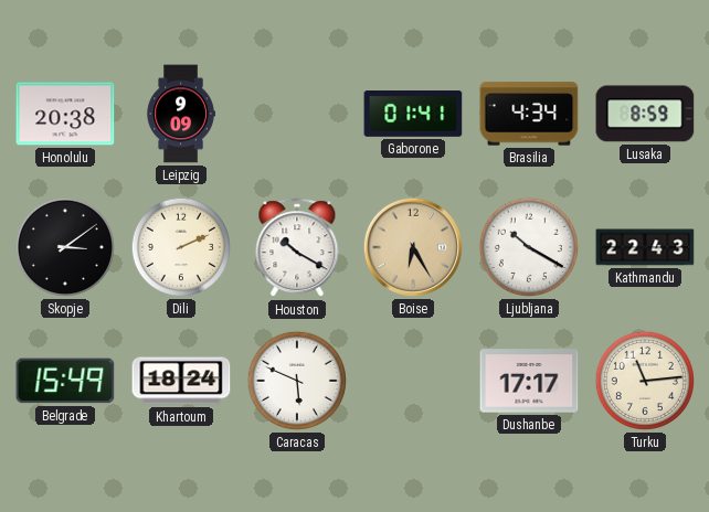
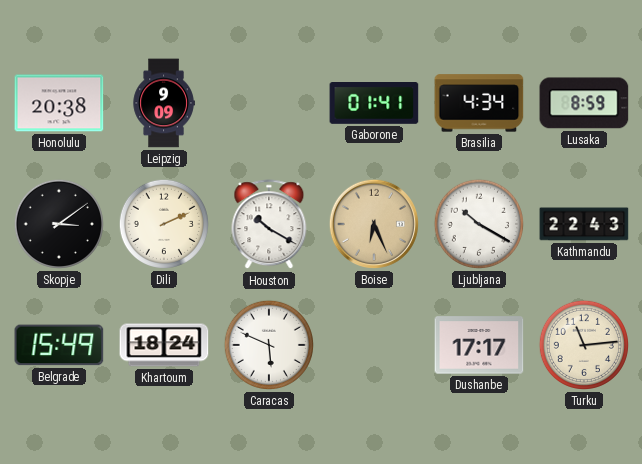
Boise: 6:25 -> 6:26
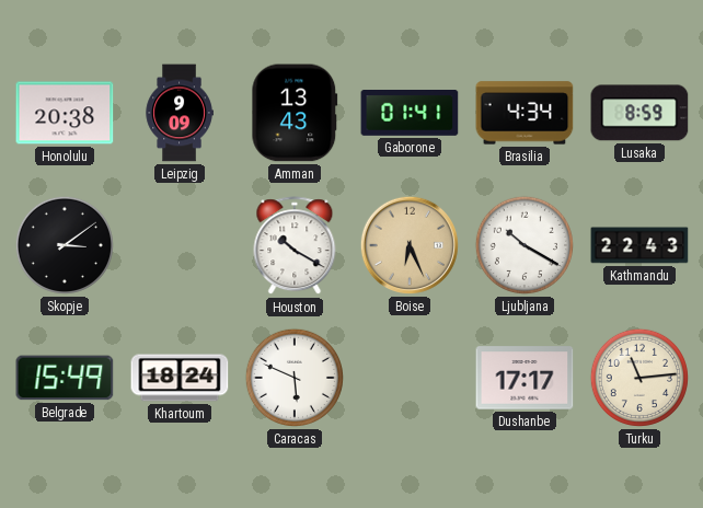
Amman: none -> 13:43
Dili: 2:11 -> none
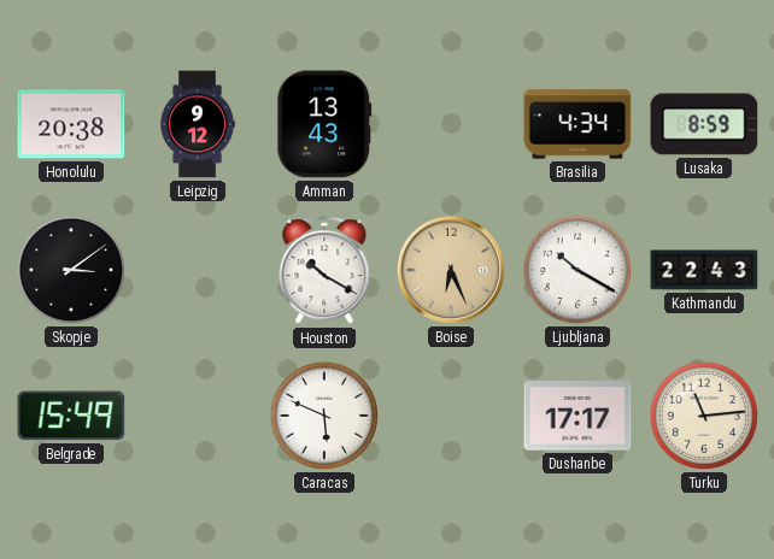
Leipzig: 9:09 -> 9:12
Gaborone: 01:41 -> none
Khartoum: 18:24 -> none
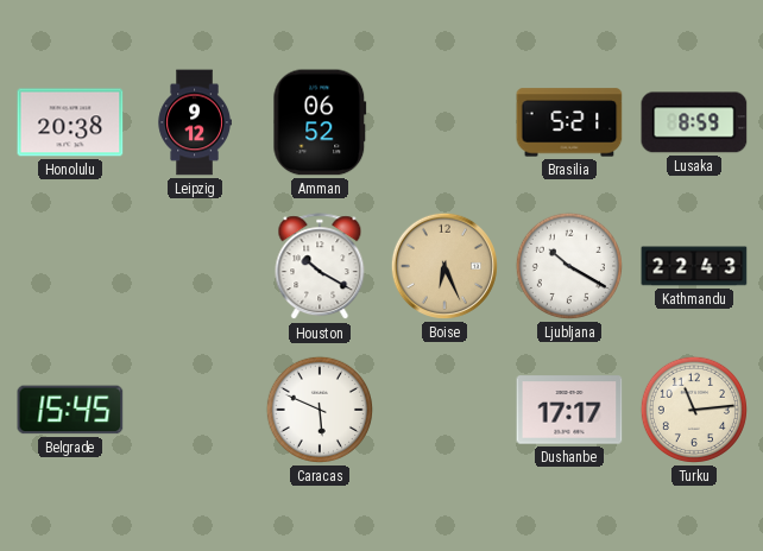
Amman: 13:43 -> 06:52
Brasilia: 4:34 -> 5:21
Skopje: 3:09 -> none
Belgrade: 15:49 -> 15:45
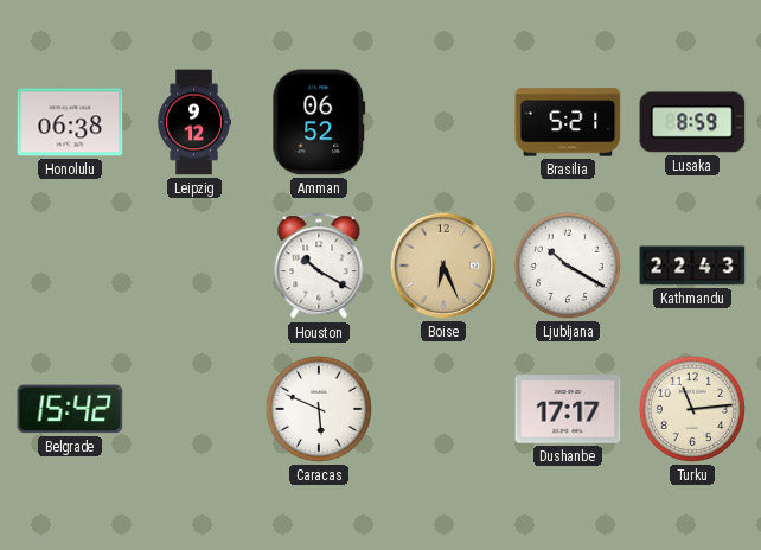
Honolulu: 20:38 -> 06:38
Belgrade: 15:45 -> 15:42
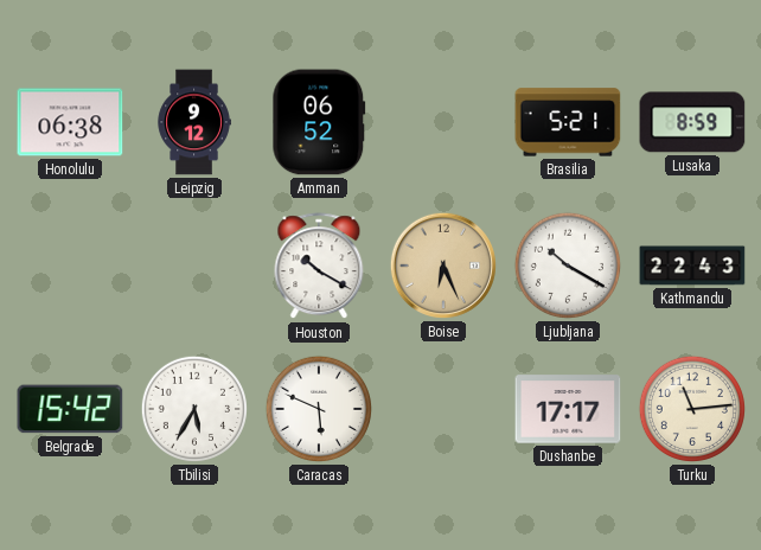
Tbilisi: none -> 5:35
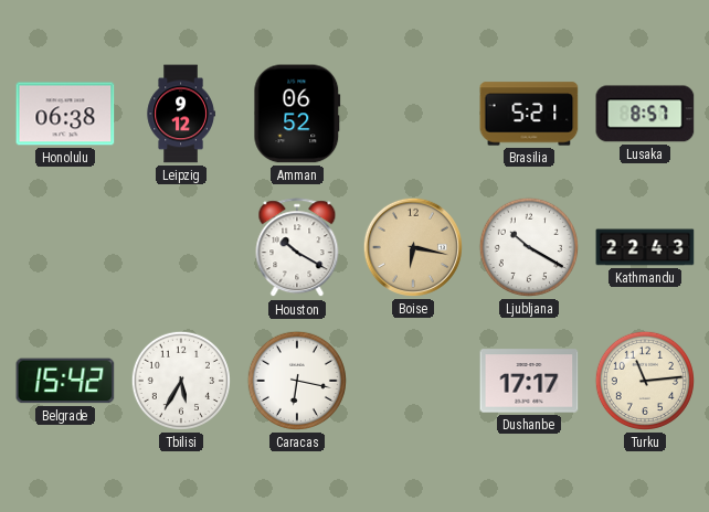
Lusaka: 8:59 -> 8:57
Boise: 6:26 -> 6:17
Caracas: 5:49 -> 6:17
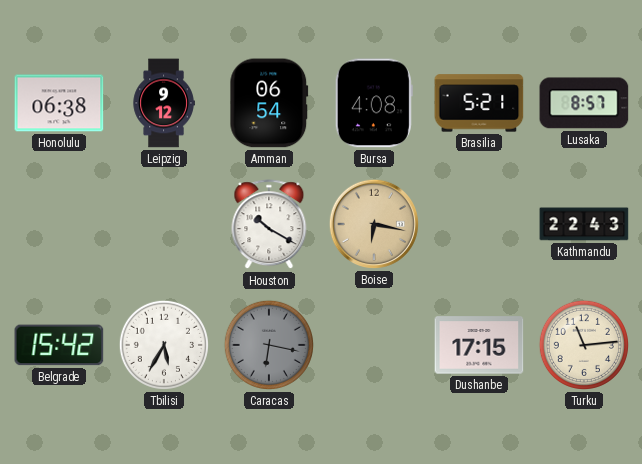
Amman: 06:52 -> 06:54
Bursa: none -> 4:08
Ljubljana: 10:20 -> none
Caracas dial: white -> grey
Dushanbe: 17:17 -> 17:15
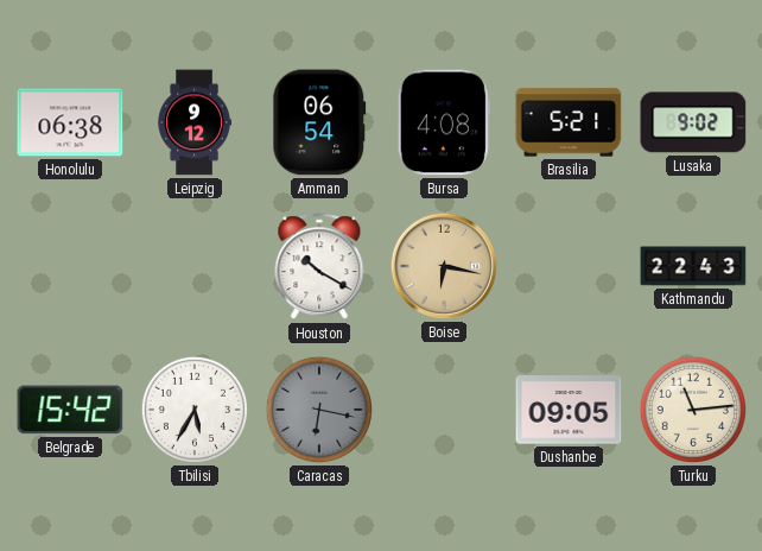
Lusaka: 8:57 -> 9:02
Dushanbe: 17:15 -> 09:05
